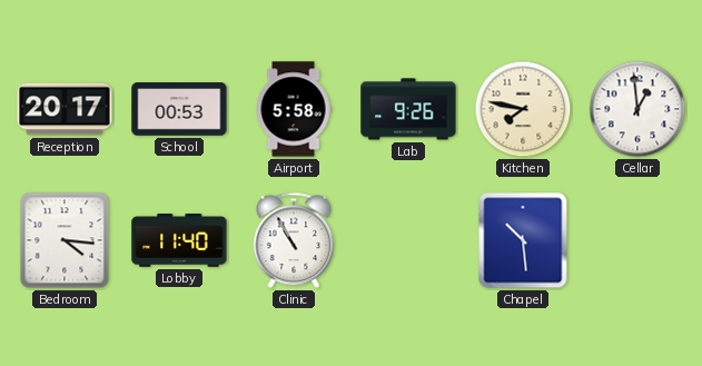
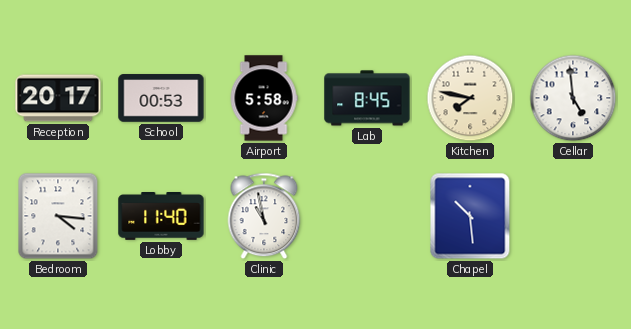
Lab: 9:26 -> 8:45
Cellar: 12:59 -> 4:59
Clinic: 10:55 -> 10:58
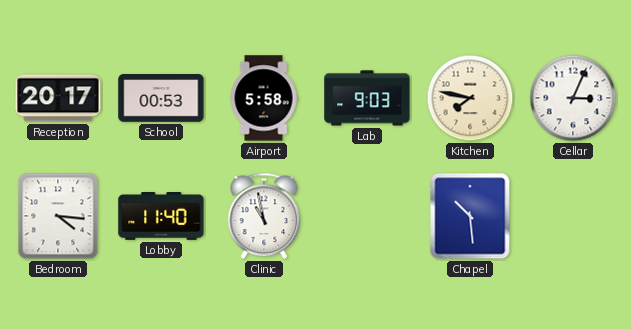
Lab: 8:45 -> 9:03
Cellar: 4:59 -> 3:04
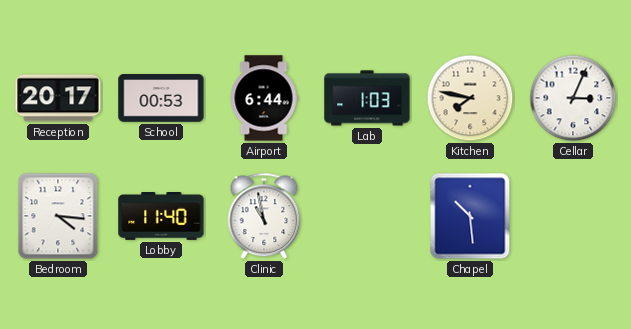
Airport: 5:58 -> 6:44
Lab: 9:03 -> 1:03
